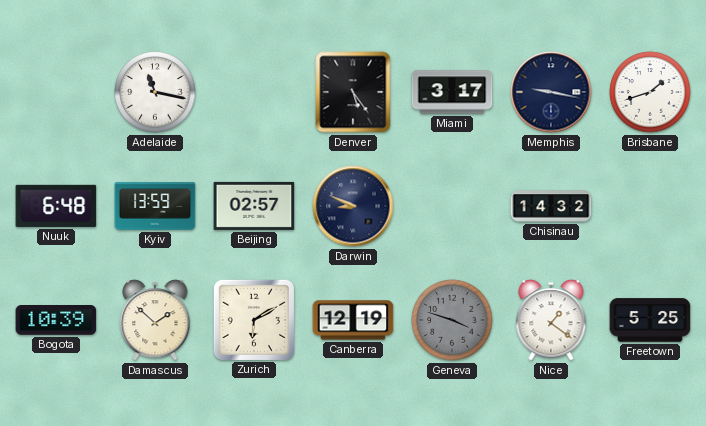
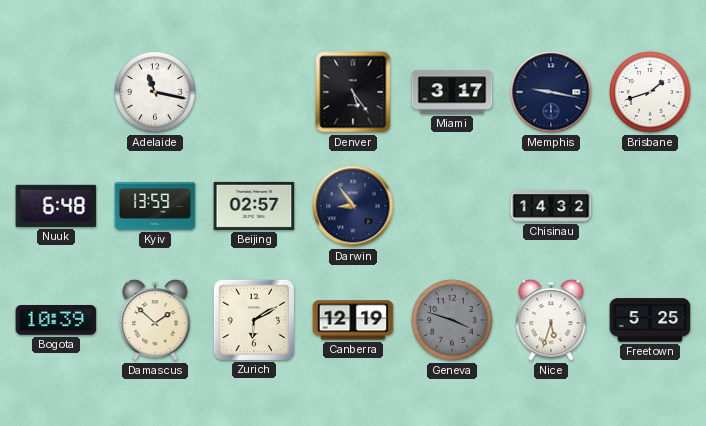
Darwin: 8:49 -> 8:54
Nice: 1:21 -> 5:33
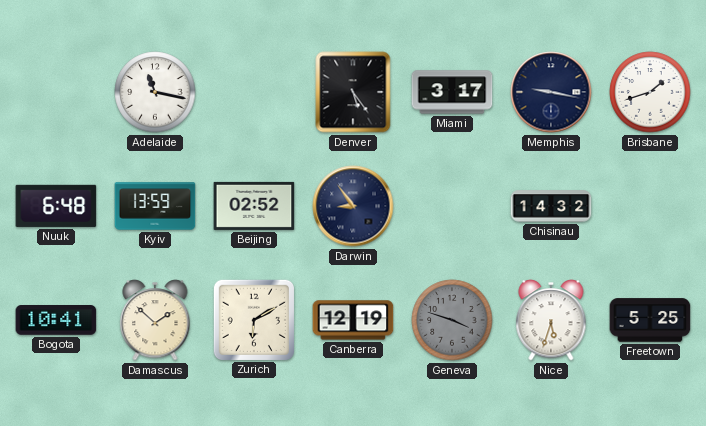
Beijing: 02:57 -> 02:52
Bogota: 10:39 -> 10:41
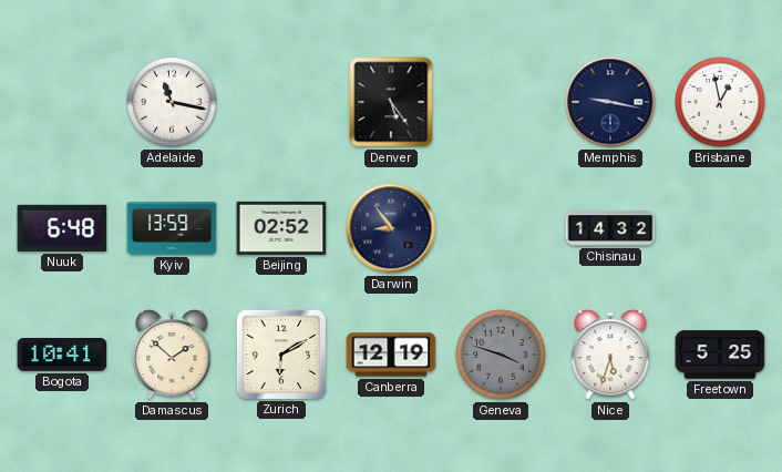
Miami: 3:17 -> none
Brisbane: 1:42 -> 12:58
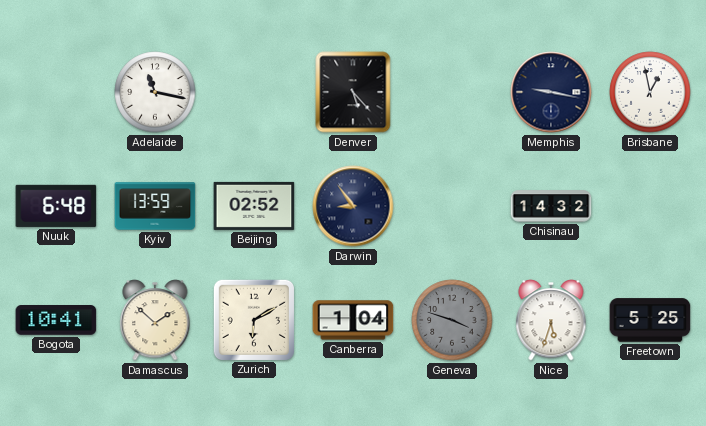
Denver: 5:24 -> 5:23
Canberra: 12:19 -> 1:04
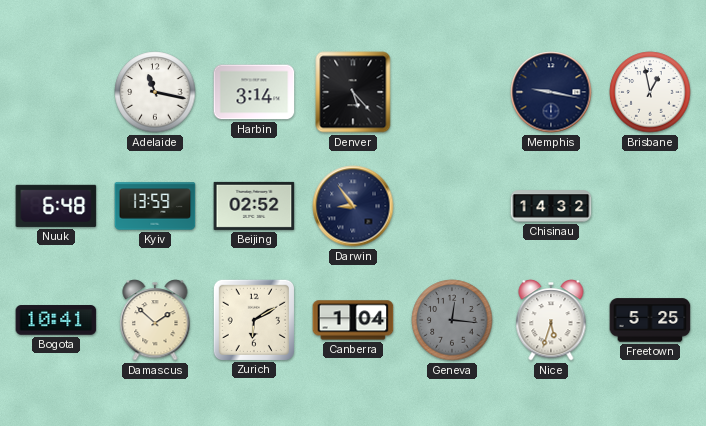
Harbin: none -> 3:14
Geneva: 3:48 -> 12:16
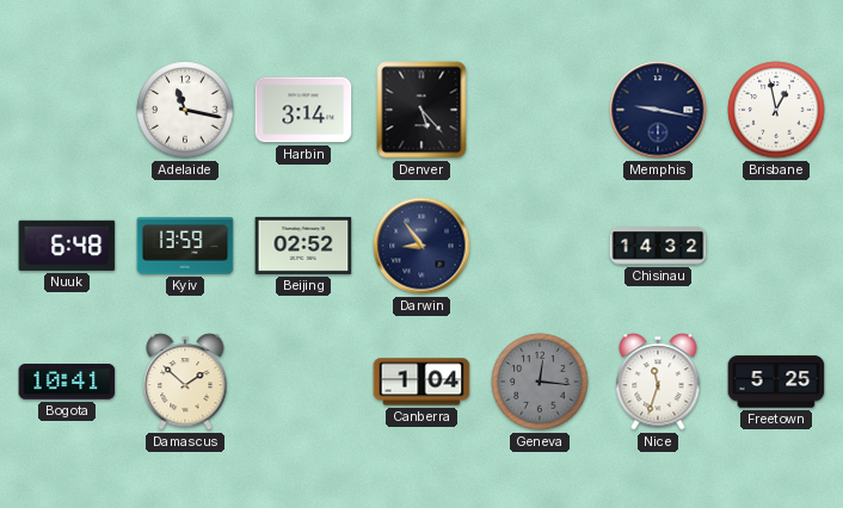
Zurich: 6:10 -> none
Nice: 5:33 -> 11:33
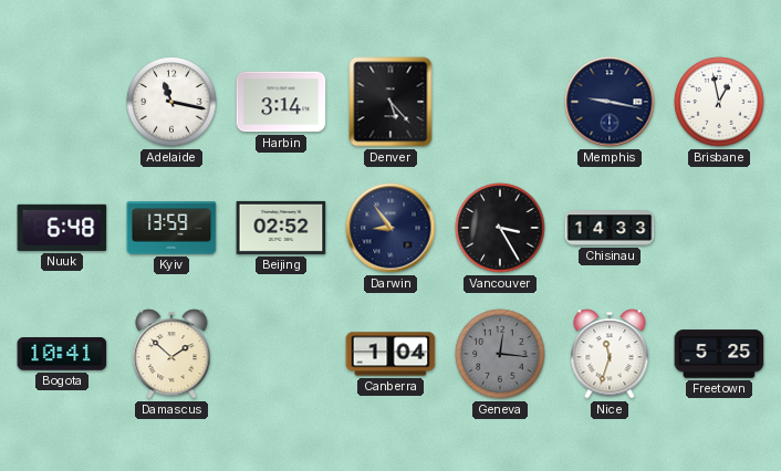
Vancouver: none -> 3:25
Chisinau: 14:32 -> 14:33
